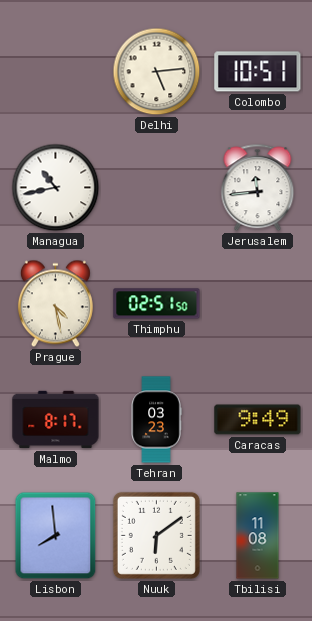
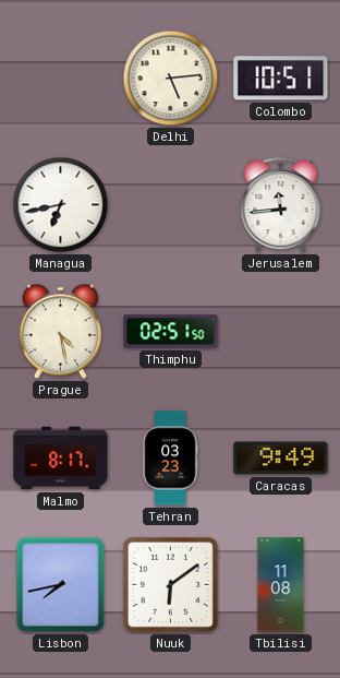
Managua: 10:43 -> 6:43
Lisbon: 7:59 -> 7:43
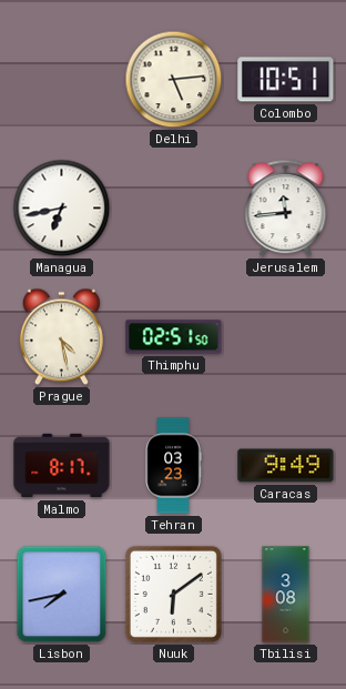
Tbilisi: 11:08 -> 3:08
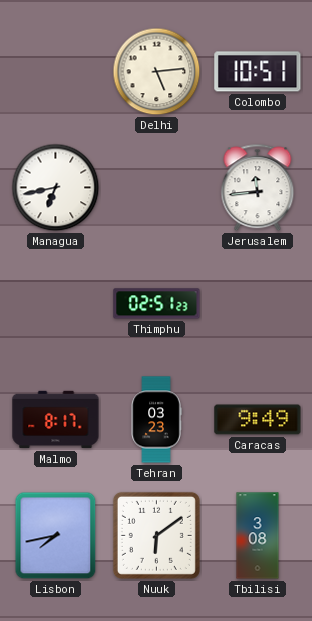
Prague: 4:28 -> none
Thimphu: 02:51:50 -> 02:51:23
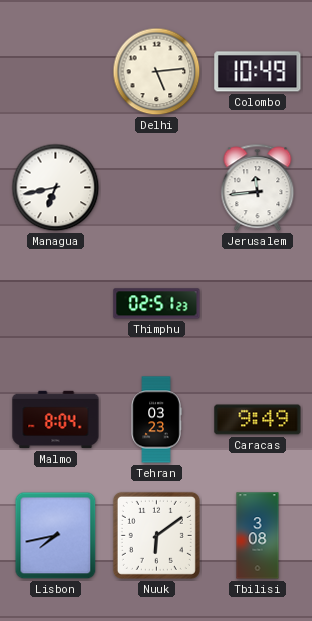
Colombo: 10:51 -> 10:49
Malmo: 8:17 -> 8:04
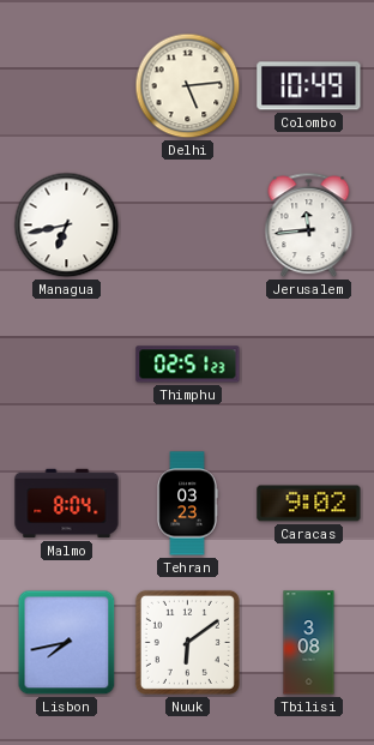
Caracas: 9:49 -> 9:02
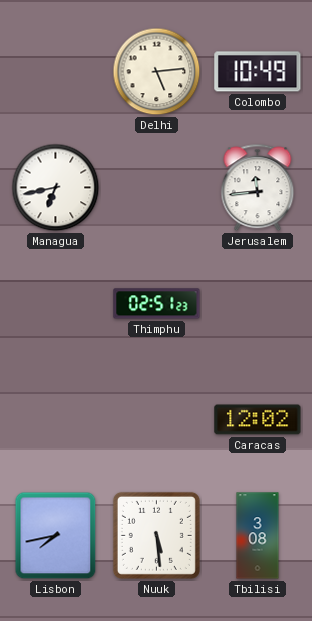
Malmo: 8:04 -> none
Tehran: 03:23 -> none
Caracas: 9:02 -> 12:02
Nuuk: 6:09 -> 5:29
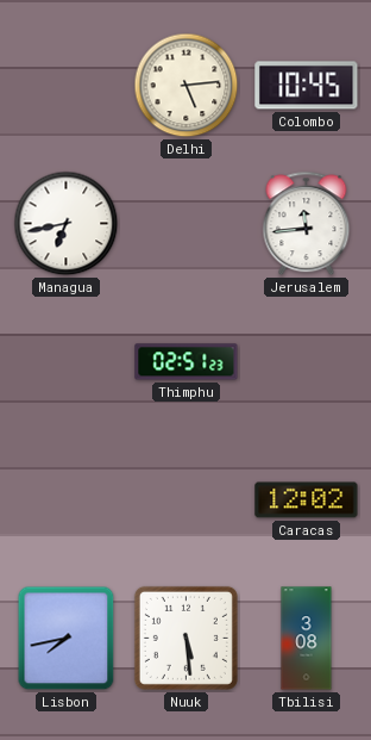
Colombo: 10:49 -> 10:45
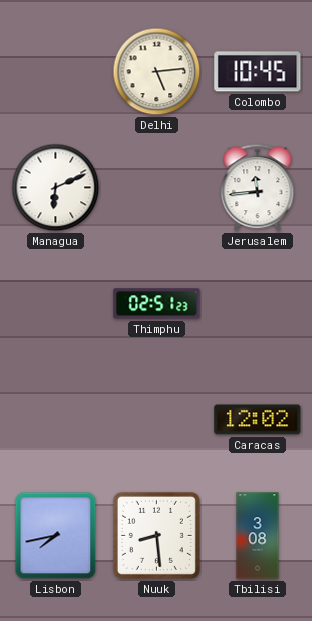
Managua: 6:43 -> 6:11
Nuuk: 5:29 -> 8:29
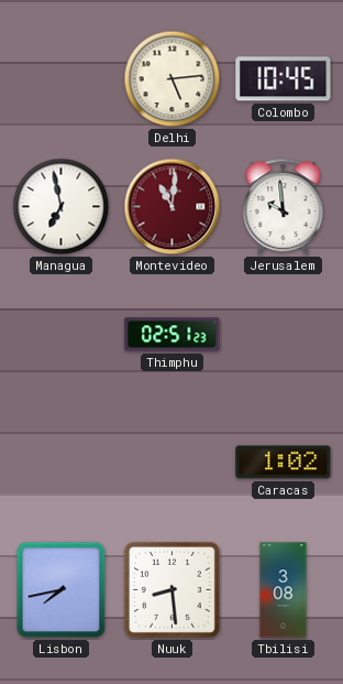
Managua: 6:11 -> 6:58
Montevideo: none -> 11:01
Jerusalem: 11:44 -> 9:59
Caracas: 12:02 -> 1:02
